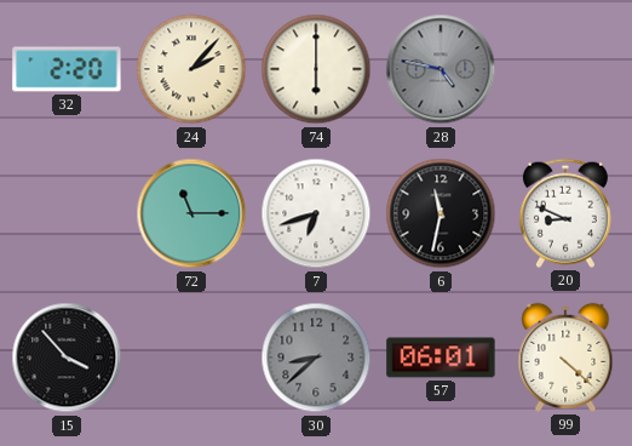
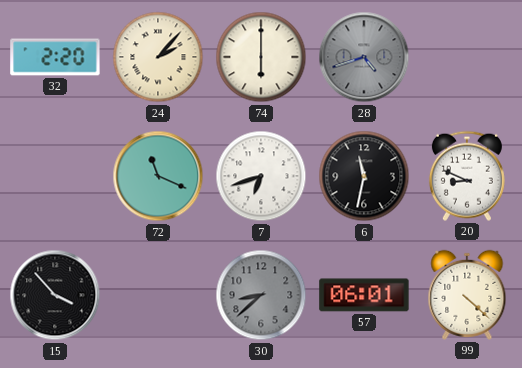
28: 4:47 -> 4:42
72: 11:15 -> 11:19
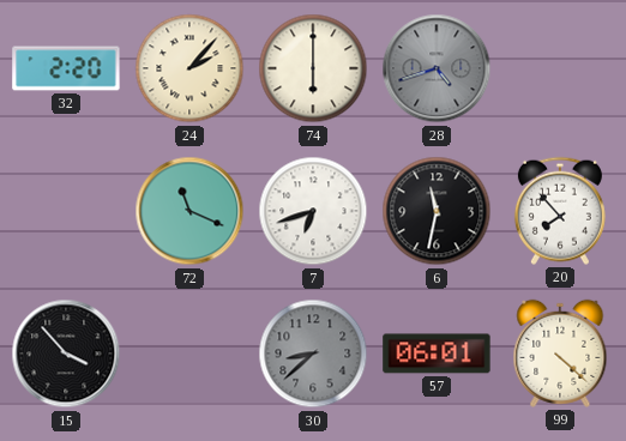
20: 8:49 -> 7:53
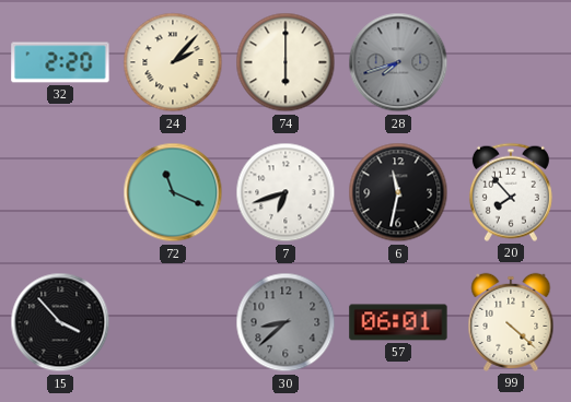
28: 4:42 -> 7:42
